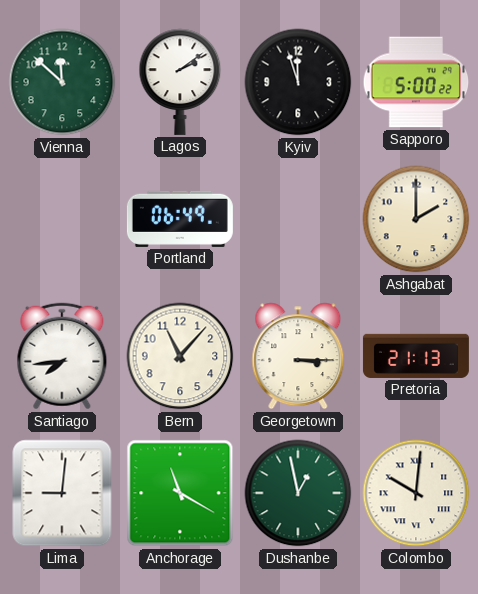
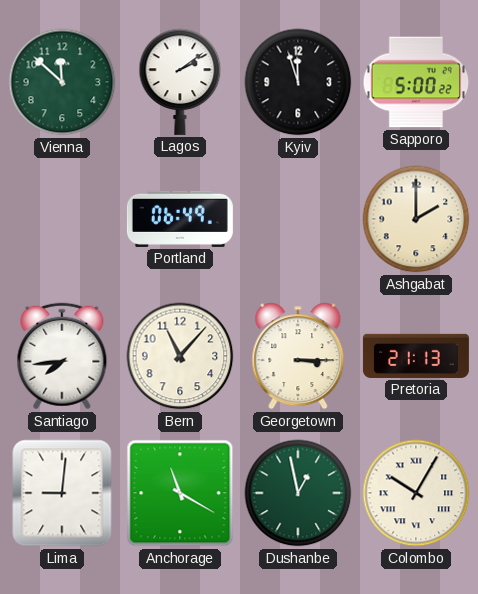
Colombo: 10:01 -> 10:05
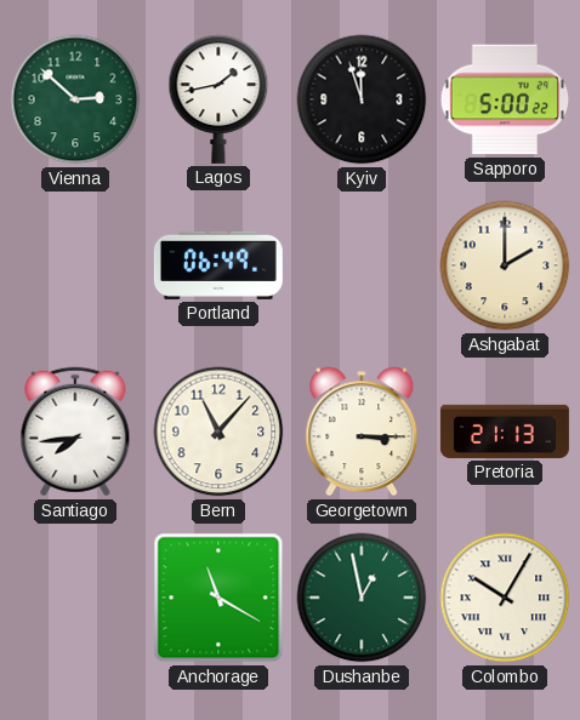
Vienna: 11:52 -> 2:52
Lagos: 2:09 -> 1:43
Lima: 9:01 -> none
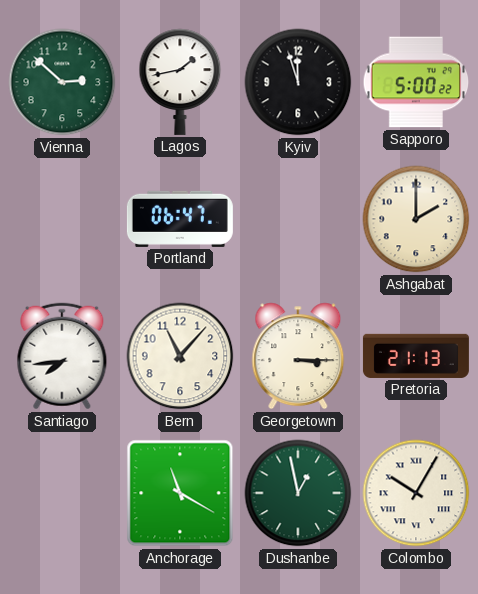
Portland: 06:49 -> 06:47
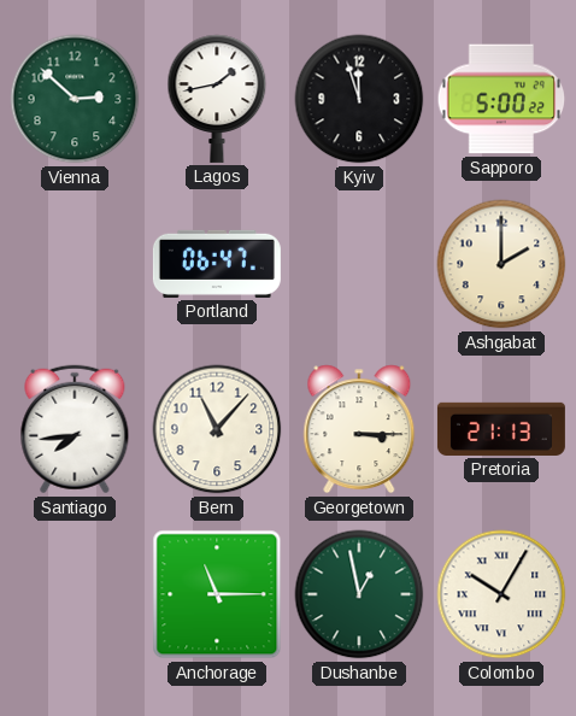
Anchorage: 11:20 -> 11:15
